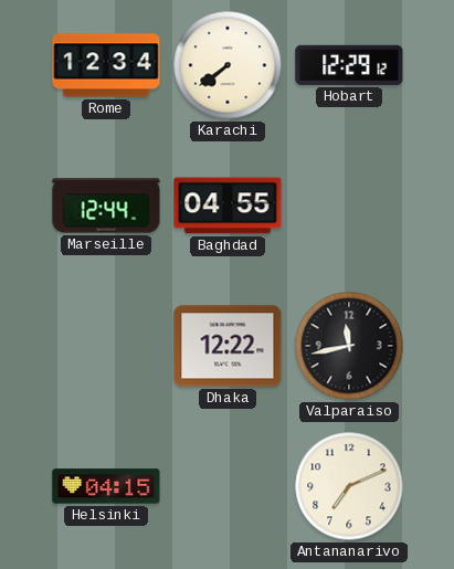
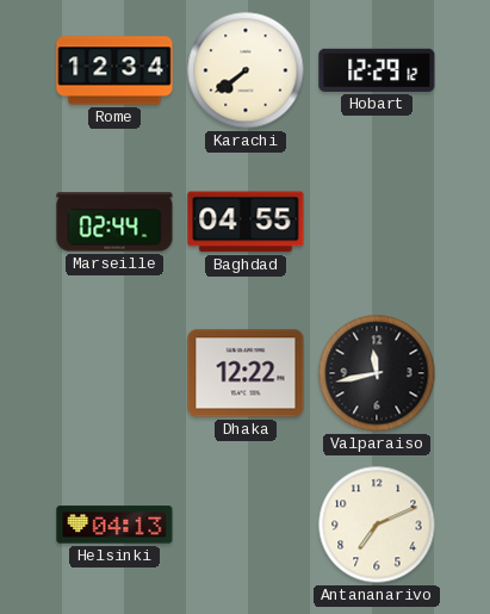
Marseille: 12:44 -> 02:44
Helsinki: 04:15 -> 04:13
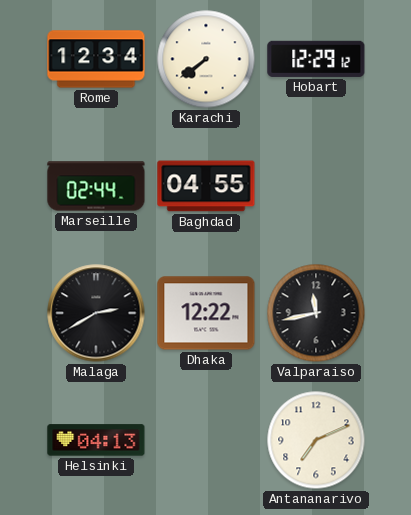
Malaga: none -> 2:40
